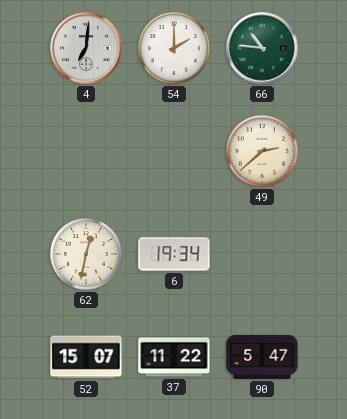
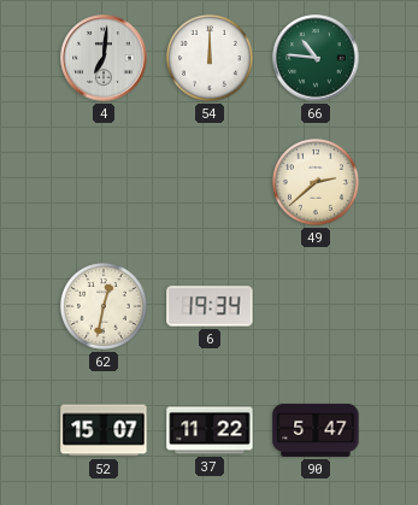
54: 2:00 -> 12:00
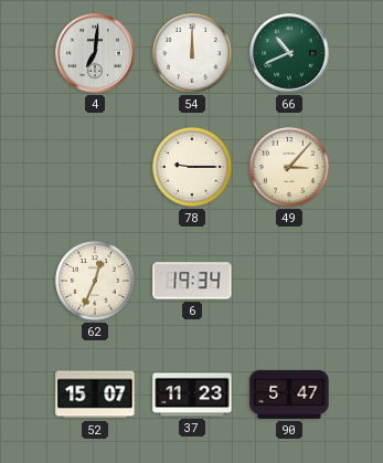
66: 10:46 -> 10:41
78: none -> 9:15
49: 2:38 -> 3:07
62: 12:32 -> 12:34
37: 11:22 -> 11:23
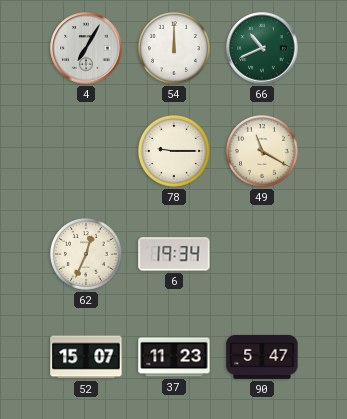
4: 7:01 -> 7:05
49: 3:07 -> 11:20
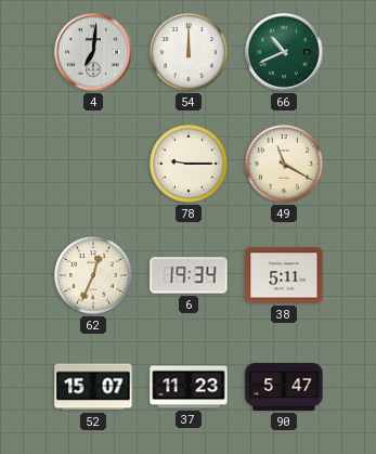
4: 7:05 -> 7:01
38: none -> 5:11
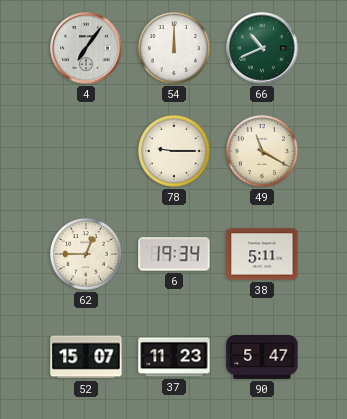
4: 7:01 -> 7:06
62: 12:34 -> 12:45
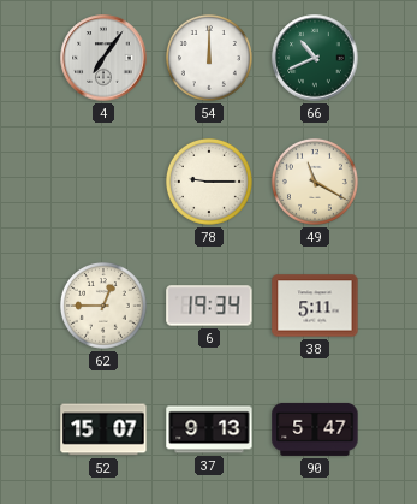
37: 11:23 -> 9:13
